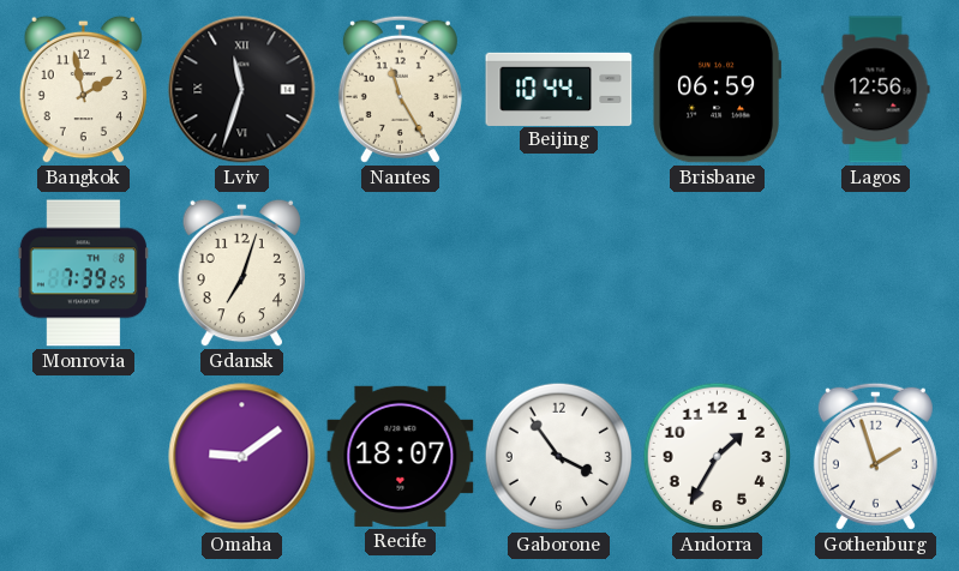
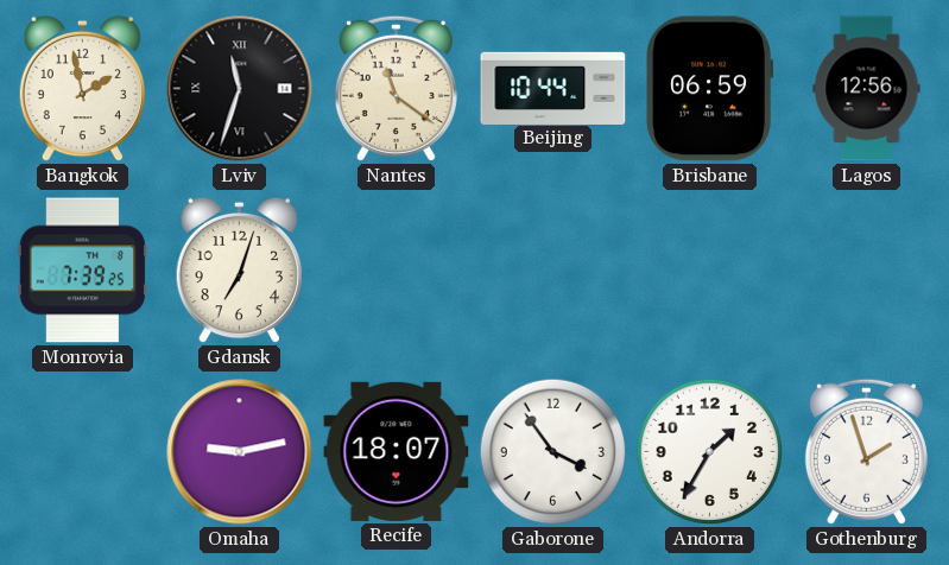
Nantes: 11:25 -> 11:21
Omaha: 9:09 -> 9:13
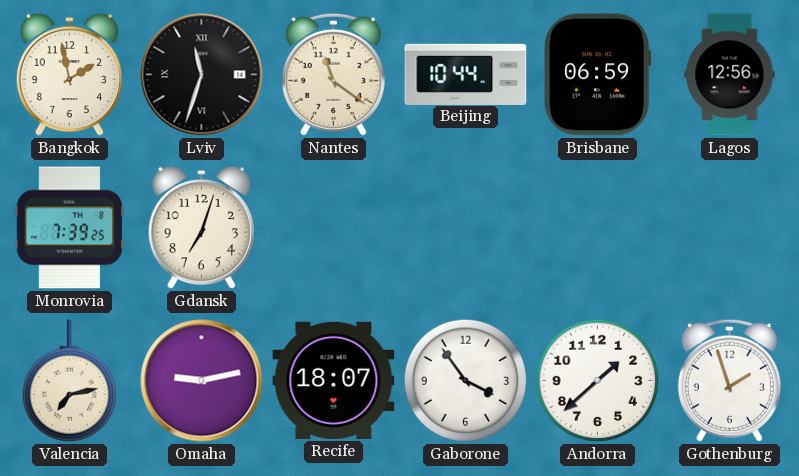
Valencia: none -> 7:13
Andorra: 1:35 -> 1:38
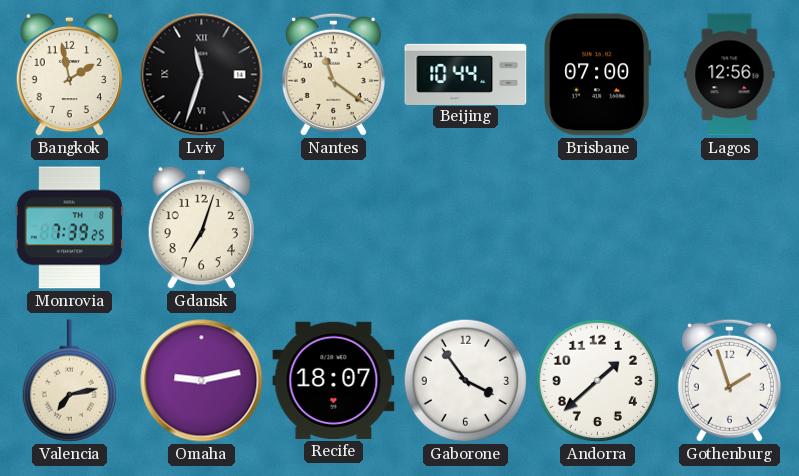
Brisbane: 06:59 -> 07:00
